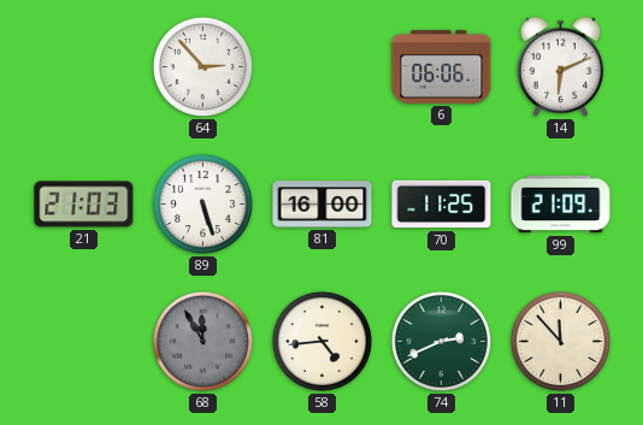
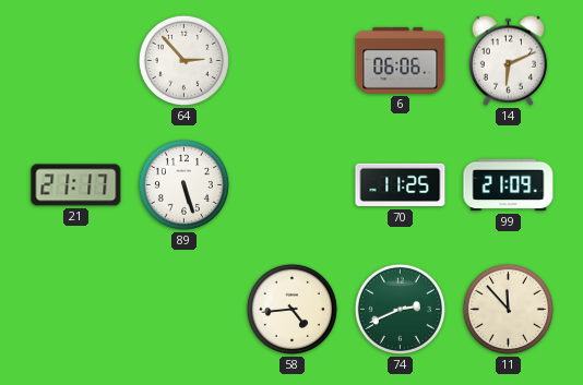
21: 21:03 -> 21:17
81: 16:00 -> none
68: 11:55 -> none
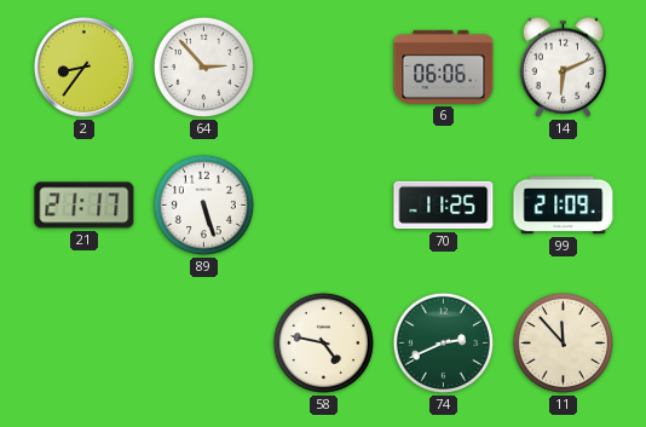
2: none -> 8:36
58: 4:44 -> 4:47
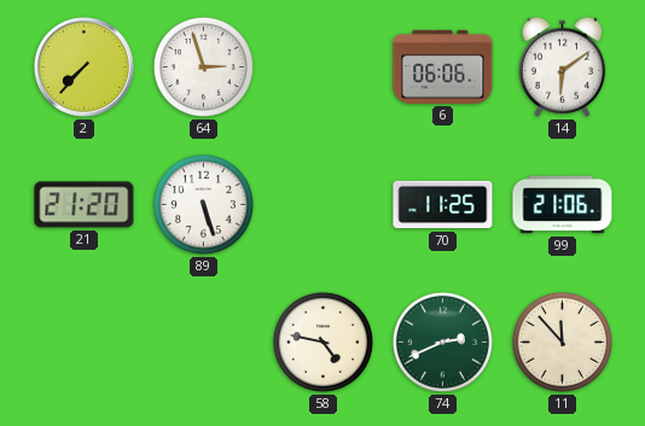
2: 8:36 -> 7:37
64: 2:53 -> 2:57
14: 6:11 -> 6:09
21: 21:17 -> 21:20
99: 21:09 -> 21:06
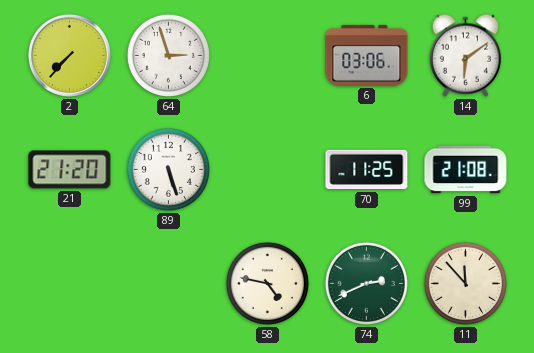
6: 06:06 -> 03:06
99: 21:06 -> 21:08
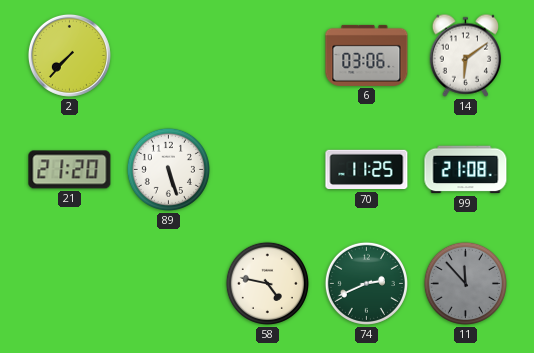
64: 2:57 -> none
11 dial: cream -> grey
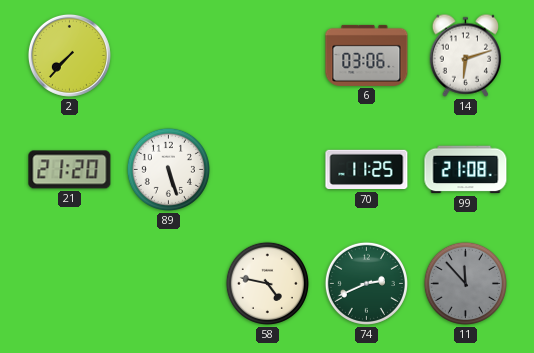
14: 6:09 -> 6:12
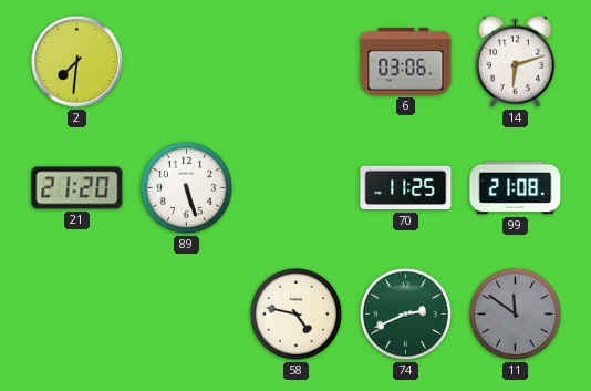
2: 7:37 -> 7:31
11: 11:53 -> 11:51
